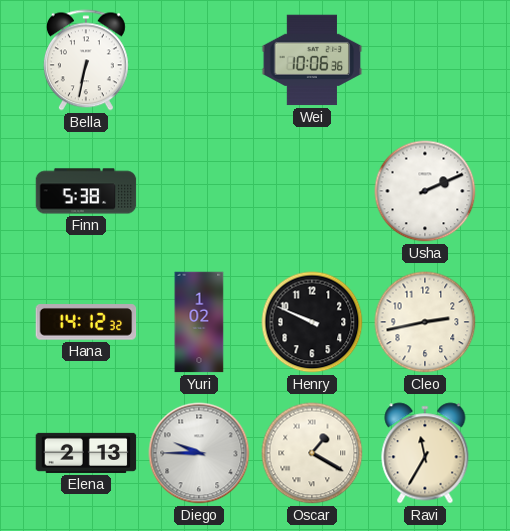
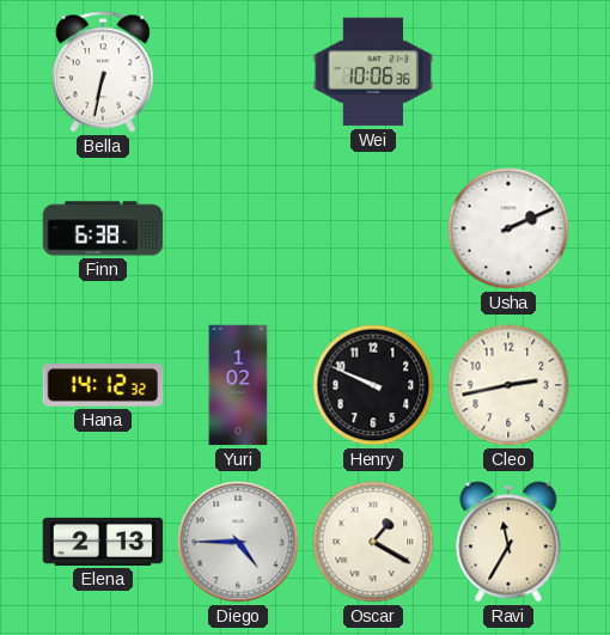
Finn: 5:38 -> 6:38
Diego: 9:45 -> 4:45
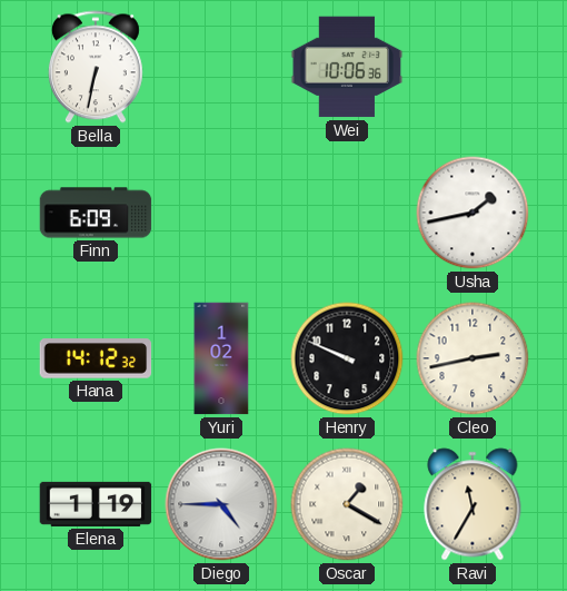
Finn: 6:38 -> 6:09
Usha: 2:11 -> 1:43
Elena: 2:13 -> 1:19
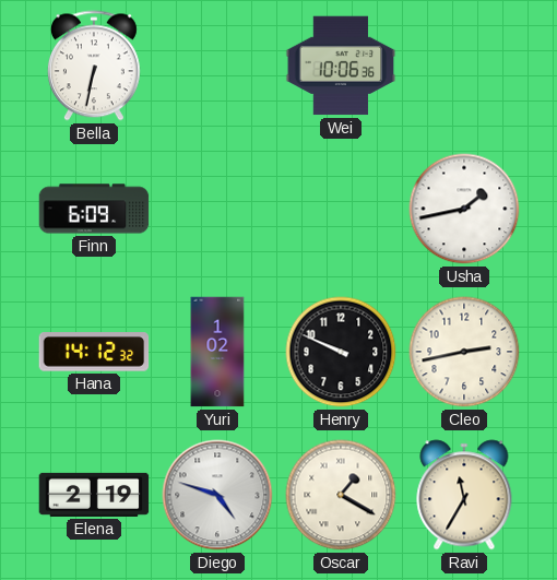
Elena: 1:19 -> 2:19
Diego: 4:45 -> 4:48
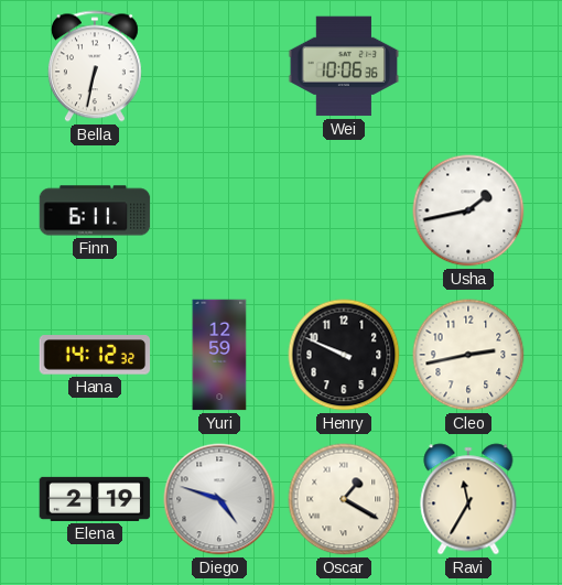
Finn: 6:09 -> 6:11
Yuri: 1:02 -> 12:59
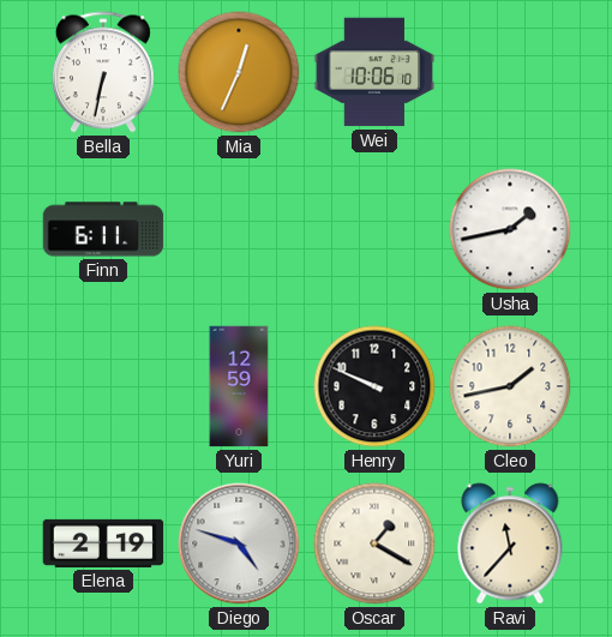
Mia: none -> 12:34
Wei: 10:06:36 -> 10:06:10
Hana: 14:12 -> none
Cleo: 2:43 -> 1:43
Ravi: 11:35 -> 11:37
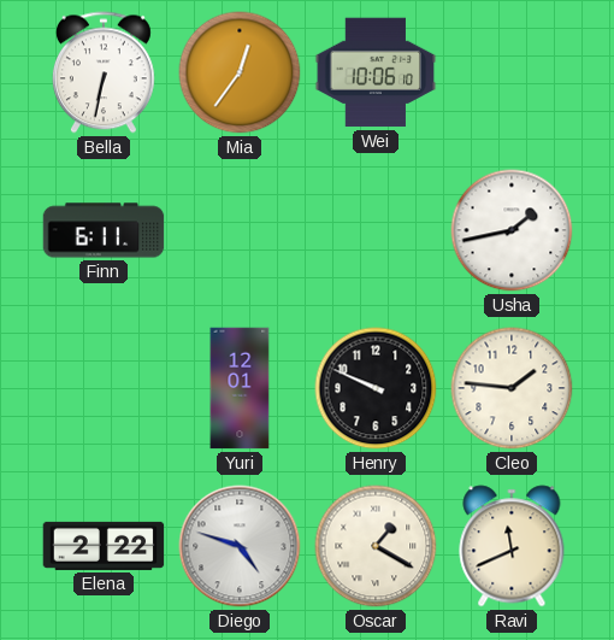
Mia: 12:34 -> 12:36
Yuri: 12:59 -> 12:01
Cleo: 1:43 -> 1:46
Elena: 2:19 -> 2:22
Ravi: 11:37 -> 11:41
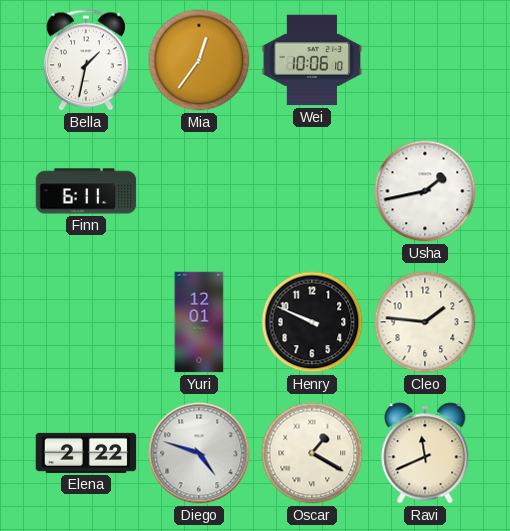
Bella: 6:32 -> 1:32
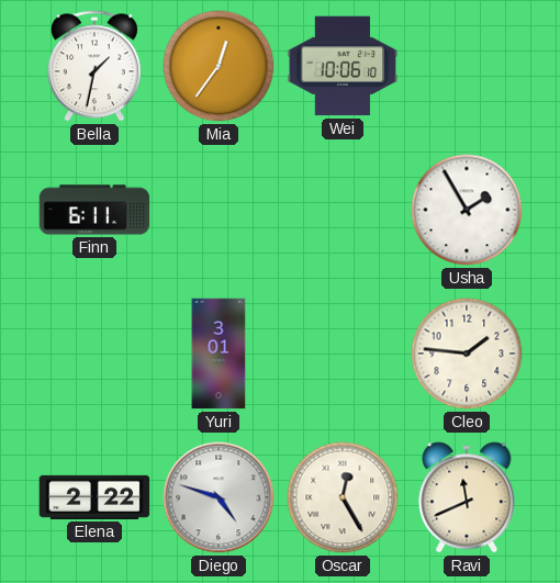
Usha: 1:43 -> 1:55
Yuri: 12:01 -> 3:01
Henry: 9:49 -> none
Oscar: 1:20 -> 12:25
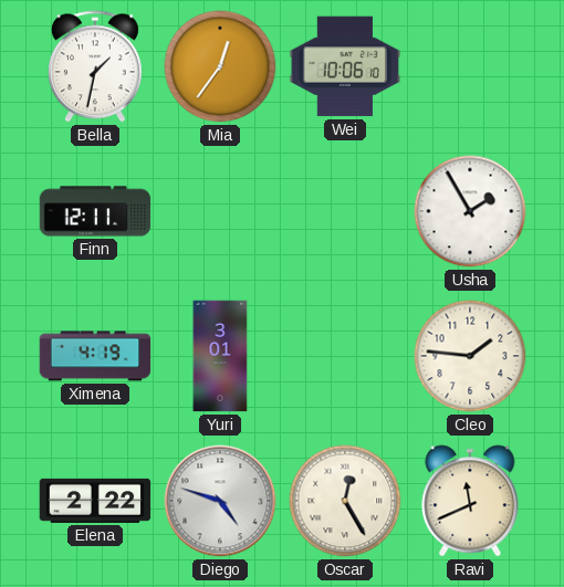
Finn: 6:11 -> 12:11
Ximena: none -> 4:19
